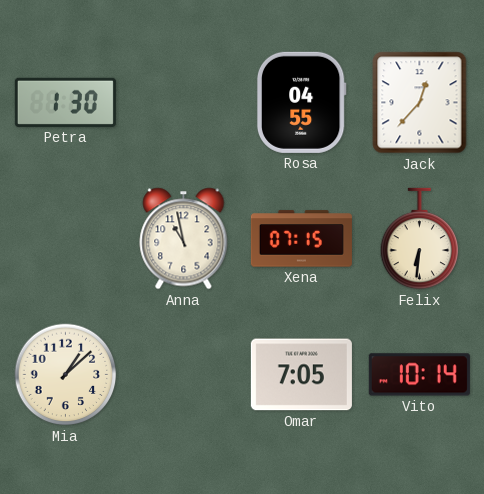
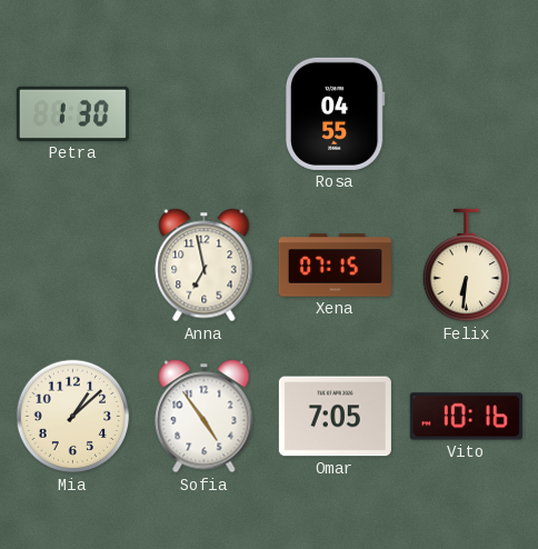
Jack: 12:37 -> none
Anna: 10:58 -> 6:58
Sofia: none -> 4:54
Vito: 10:14 -> 10:16
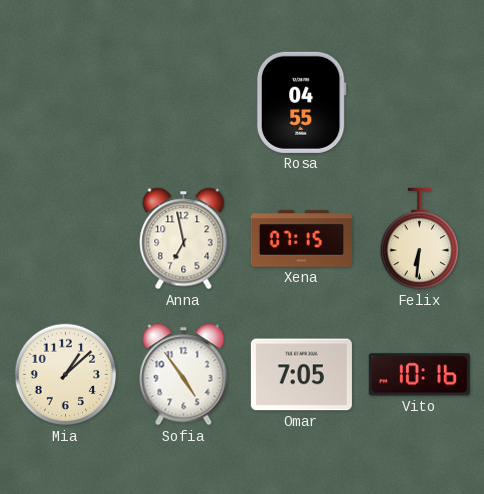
Petra: 1:30 -> none
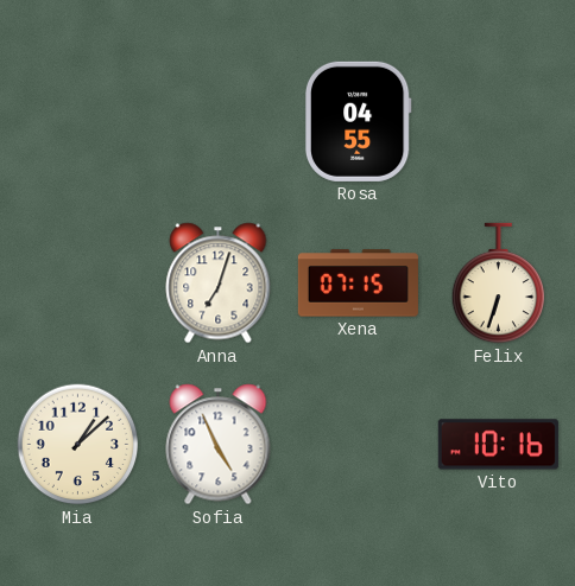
Anna: 6:58 -> 7:03
Felix: 6:31 -> 6:33
Sofia: 4:54 -> 4:56
Omar: 7:05 -> none
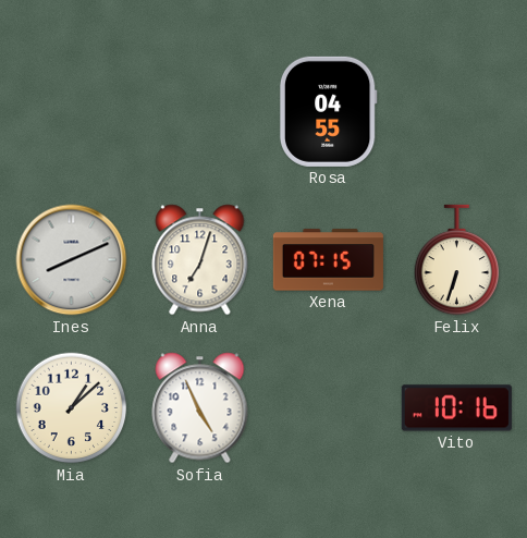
Ines: none -> 8:11
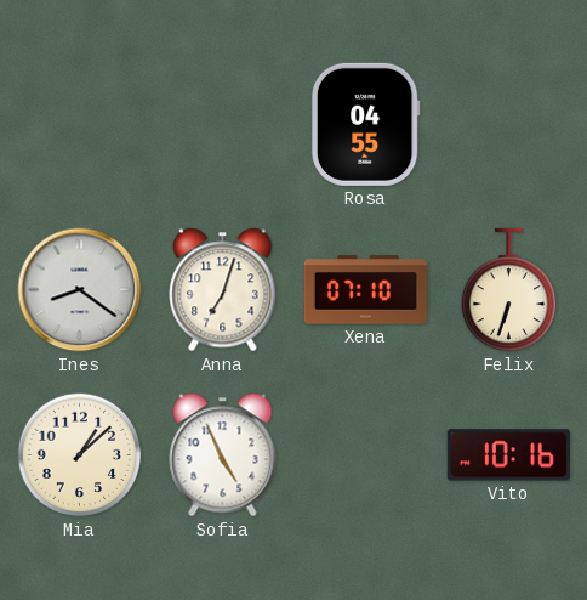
Ines: 8:11 -> 8:21
Xena: 07:15 -> 07:10
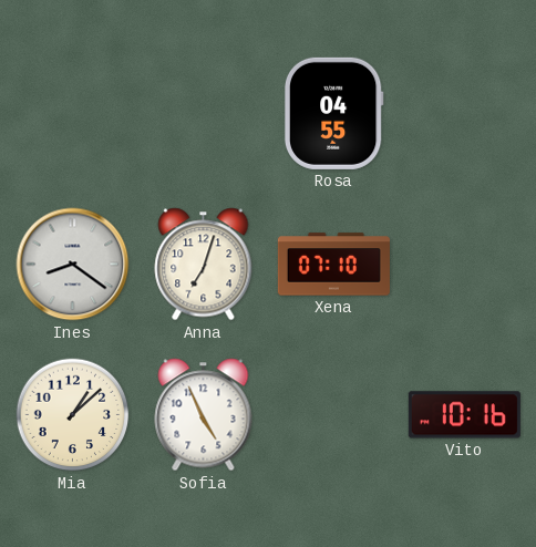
Felix: 6:33 -> none
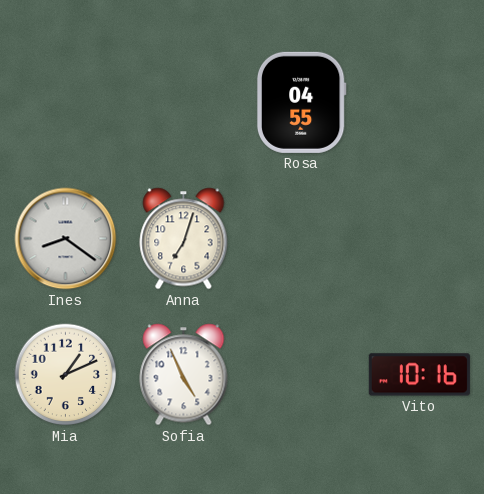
Xena: 07:10 -> none
Mia: 1:08 -> 1:11
